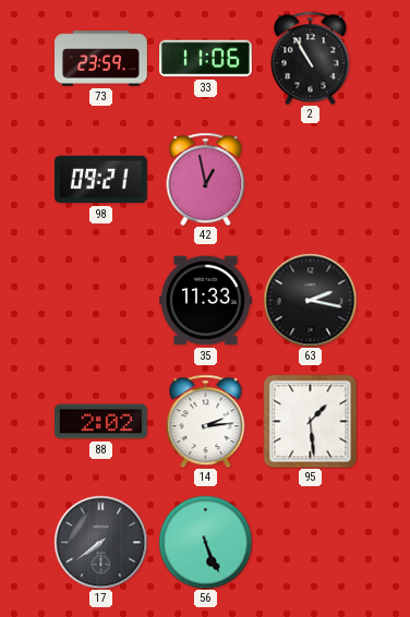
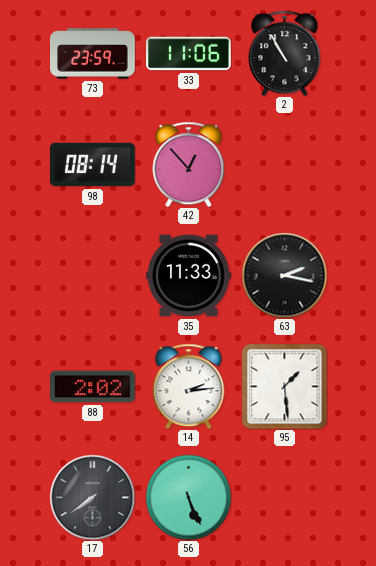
98: 09:21 -> 08:14
42: 12:58 -> 12:53
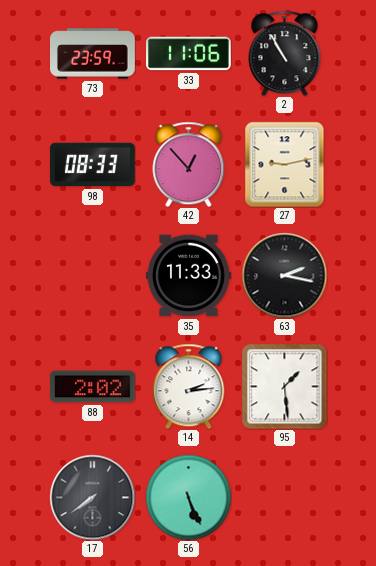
98: 08:14 -> 08:33
27: none -> 9:13
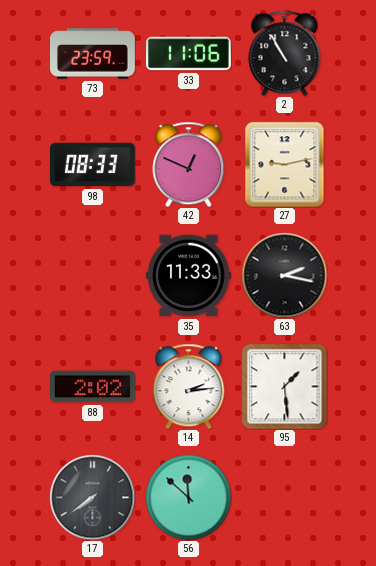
42: 12:53 -> 12:49
56: 5:26 -> 11:52
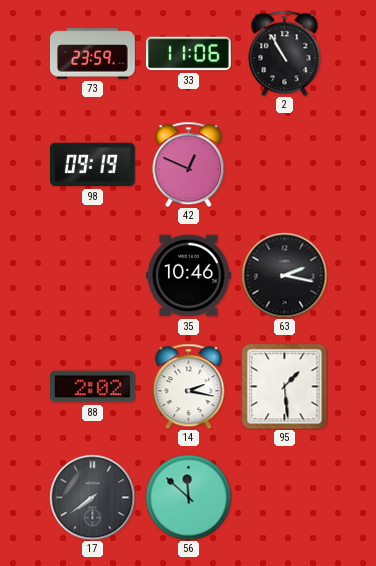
98: 08:33 -> 09:19
27: 9:13 -> none
35: 11:33 -> 10:46
14: 2:14 -> 2:17
